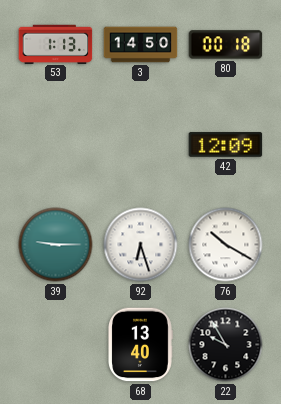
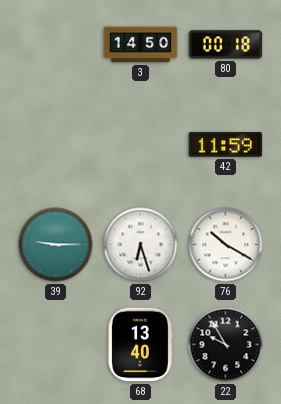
53: 1:13 -> none
42: 12:09 -> 11:59
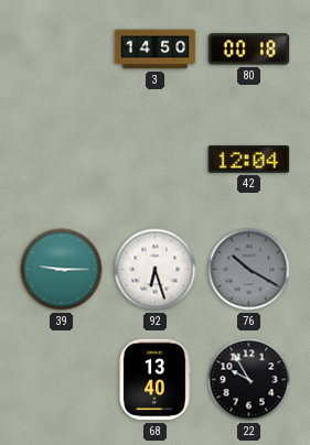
42: 11:59 -> 12:04
76 dial: white -> grey
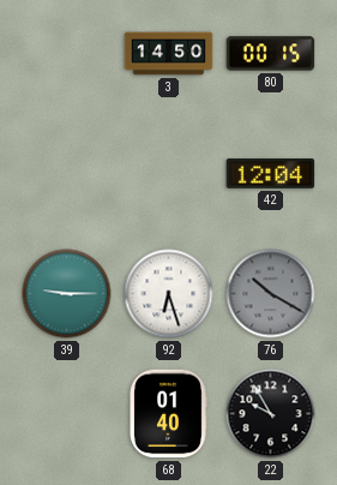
80: 00:18 -> 00:15
68: 13:40 -> 01:40
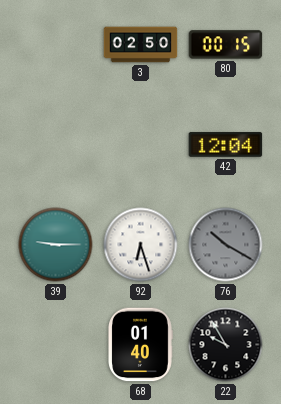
3: 14:50 -> 02:50
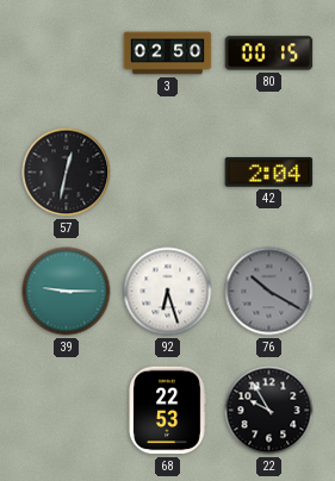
57: none -> 12:32
42: 12:04 -> 2:04
68: 01:40 -> 22:53
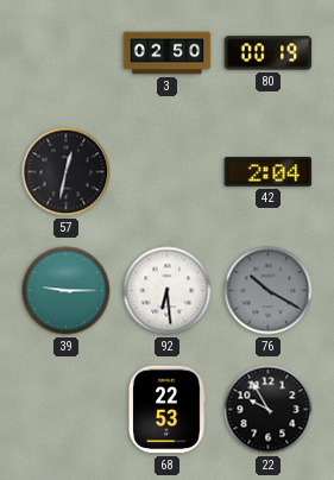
80: 00:15 -> 00:19
92: 6:27 -> 6:29
